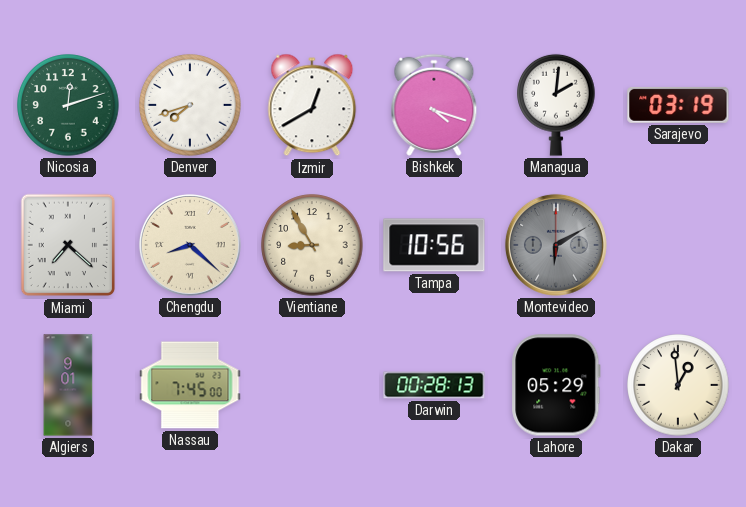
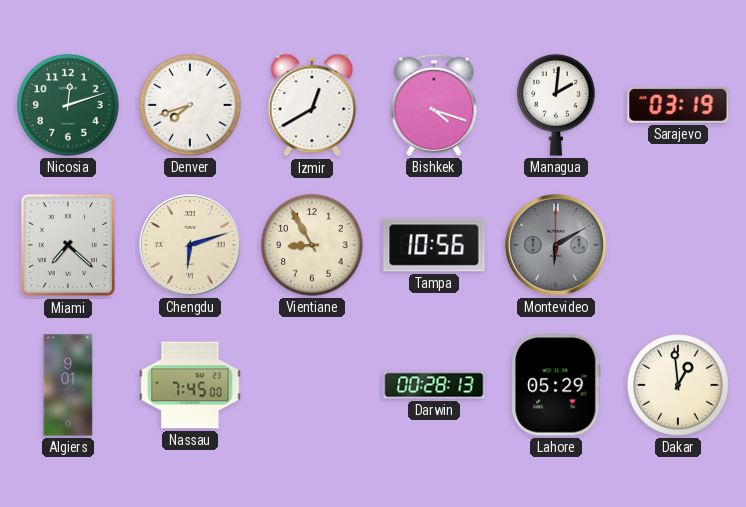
Chengdu: 8:22 -> 6:12
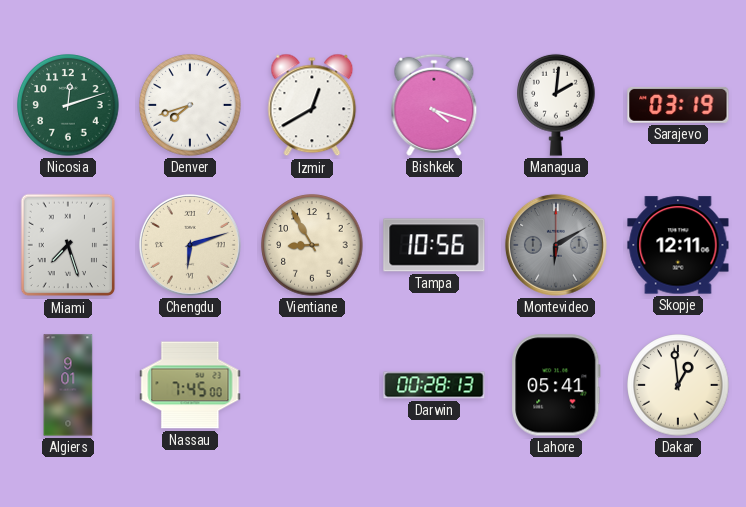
Miami: 7:22 -> 7:27
Skopje: none -> 12:11
Lahore: 05:29 -> 05:41
